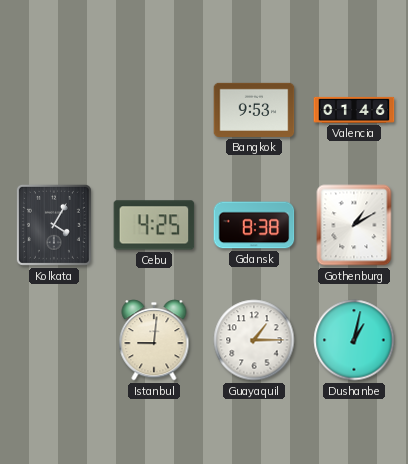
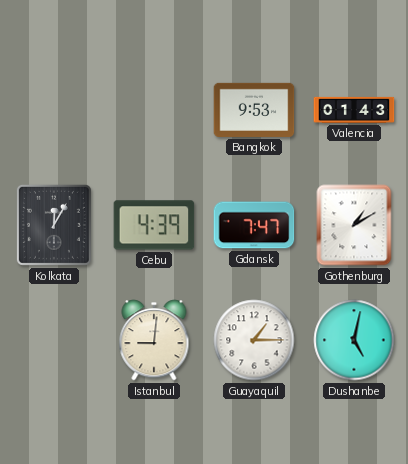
Valencia: 01:46 -> 01:43
Kolkata: 4:05 -> 12:05
Cebu: 4:25 -> 4:39
Gdansk: 8:38 -> 7:47
Dushanbe: 1:02 -> 5:02
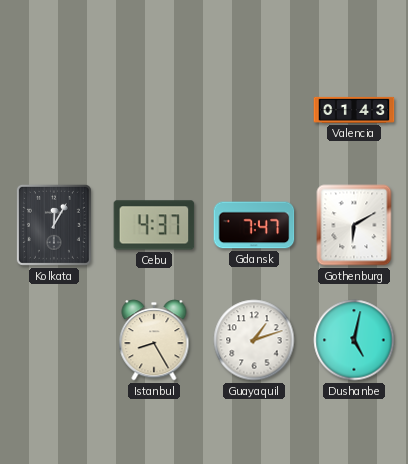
Bangkok: 9:53 -> none
Cebu: 4:39 -> 4:37
Gothenburg: 1:10 -> 6:10
Istanbul: 9:01 -> 8:25
Guayaquil: 1:15 -> 1:12
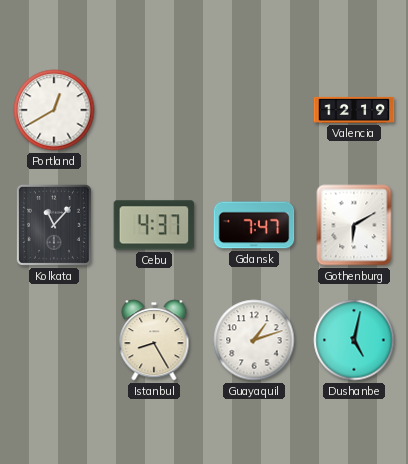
Portland: none -> 12:40
Valencia: 01:43 -> 12:19
Kolkata: 12:05 -> 11:07
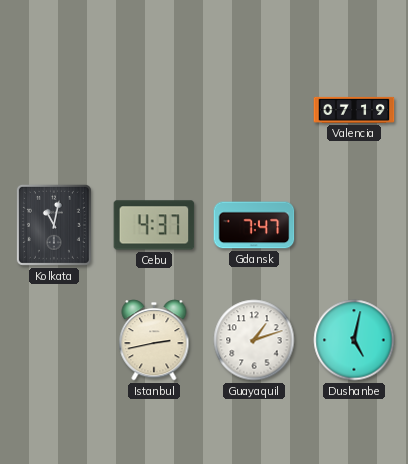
Portland: 12:40 -> none
Valencia: 12:19 -> 07:19
Kolkata: 11:07 -> 11:02
Gothenburg: 6:10 -> none
Istanbul: 8:25 -> 2:43
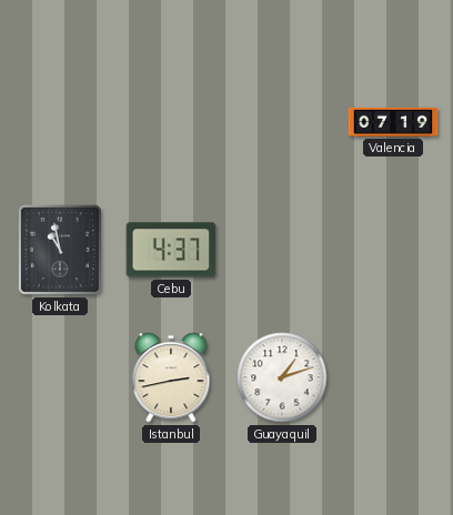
Kolkata: 11:02 -> 10:58
Gdansk: 7:47 -> none
Dushanbe: 5:02 -> none
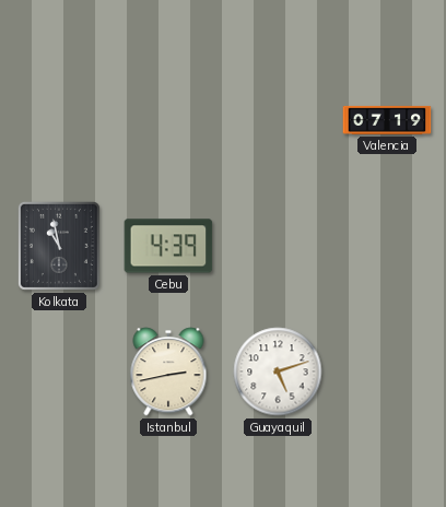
Cebu: 4:37 -> 4:39
Guayaquil: 1:12 -> 5:12
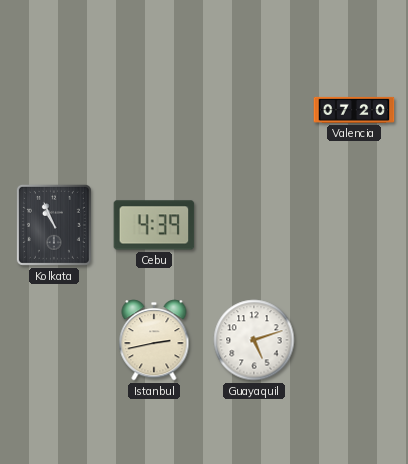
Valencia: 07:19 -> 07:20
Kolkata: 10:58 -> 10:56
